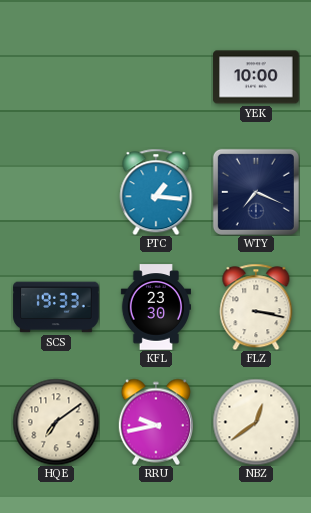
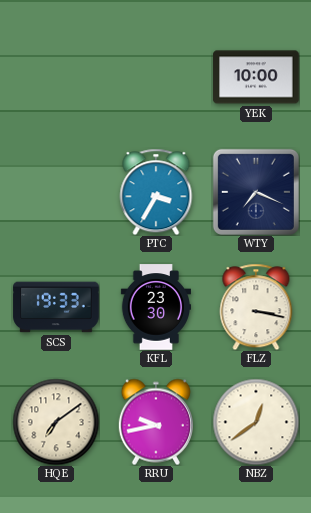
PTC: 1:16 -> 3:35
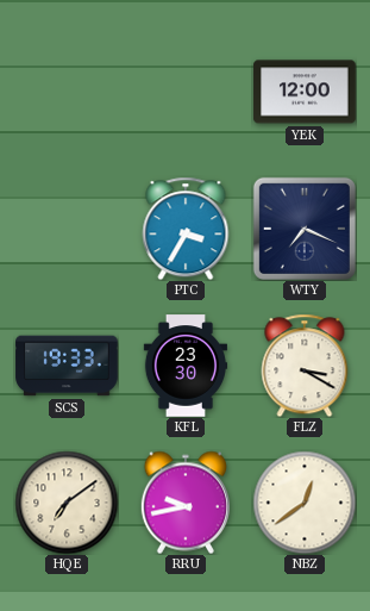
YEK: 10:00 -> 12:00
FLZ: 3:17 -> 3:20
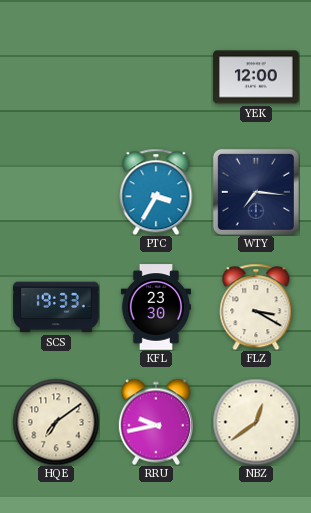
WTY: 7:19 -> 7:16
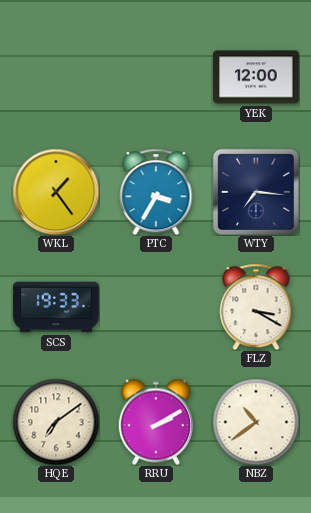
WKL: none -> 1:24
KFL: 23:30 -> none
RRU: 9:43 -> 2:10
NBZ: 12:39 -> 10:39
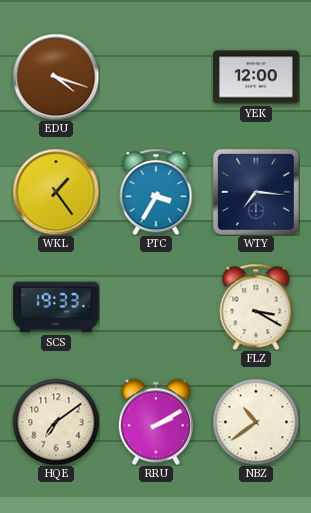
EDU: none -> 4:18
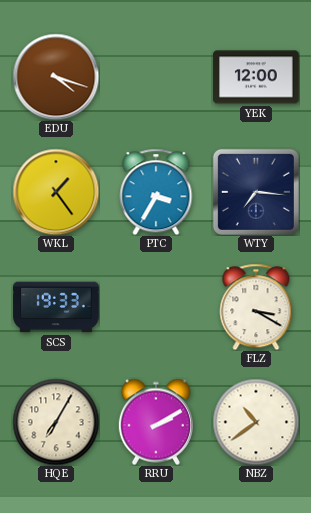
HQE: 7:09 -> 7:05
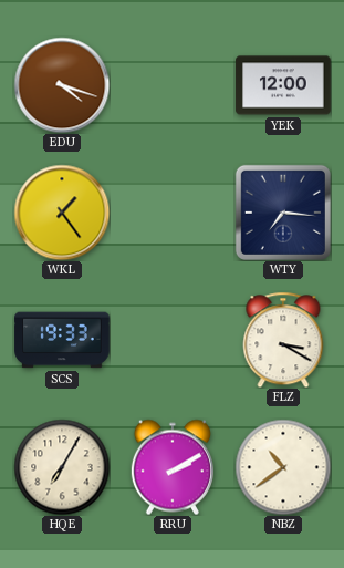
PTC: 3:35 -> none
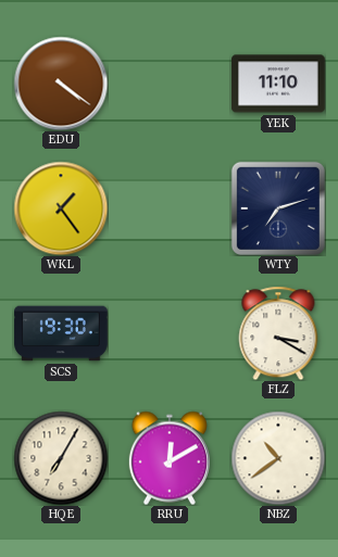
EDU: 4:18 -> 4:21
YEK: 12:00 -> 11:10
WTY: 7:16 -> 7:12
SCS: 19:33 -> 19:30
RRU: 2:10 -> 12:10
